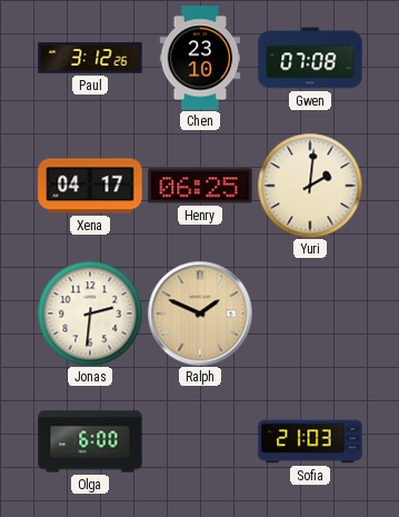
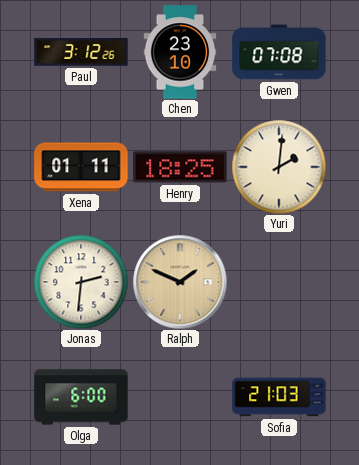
Xena: 04:17 -> 01:11
Henry: 06:25 -> 18:25
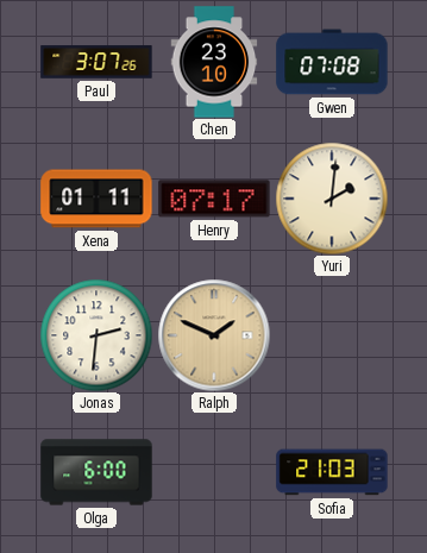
Paul: 3:12 -> 3:07
Henry: 18:25 -> 07:17
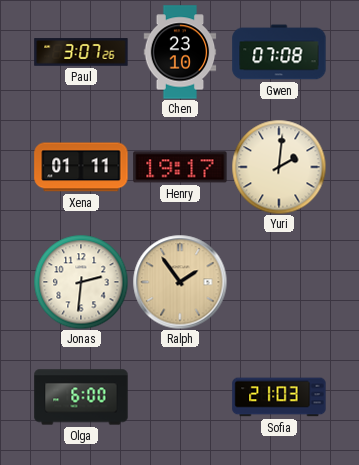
Henry: 07:17 -> 19:17
Ralph: 1:49 -> 1:54
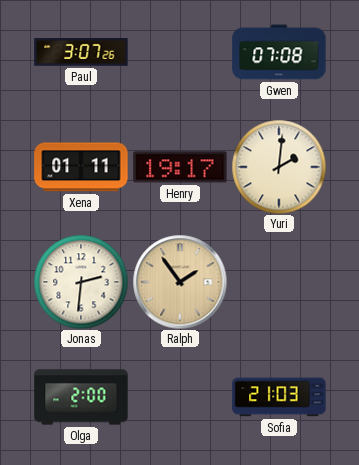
Chen: 23:10 -> none
Olga: 6:00 -> 2:00
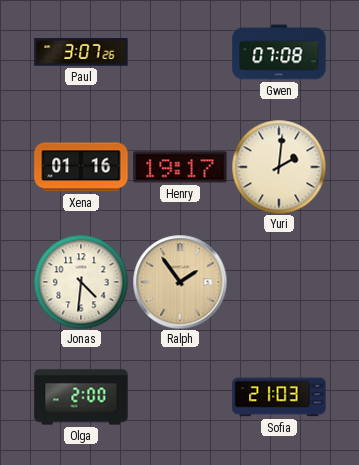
Xena: 01:11 -> 01:16
Jonas: 2:31 -> 4:31
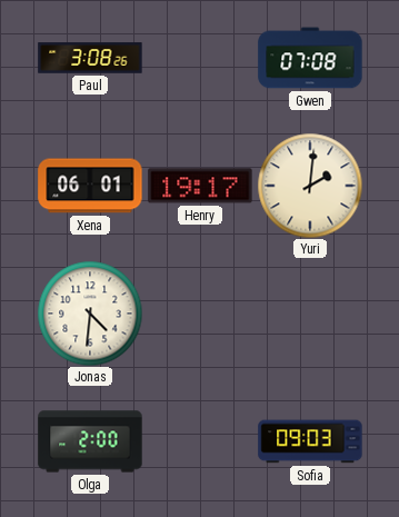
Paul: 3:07 -> 3:08
Xena: 01:16 -> 06:01
Ralph: 1:54 -> none
Sofia: 21:03 -> 09:03
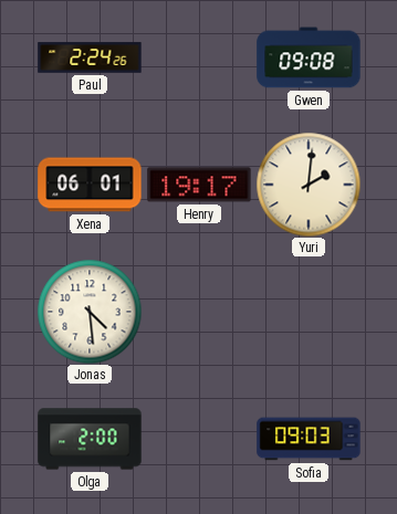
Paul: 3:08 -> 2:24
Gwen: 07:08 -> 09:08
Jonas: 4:31 -> 4:29
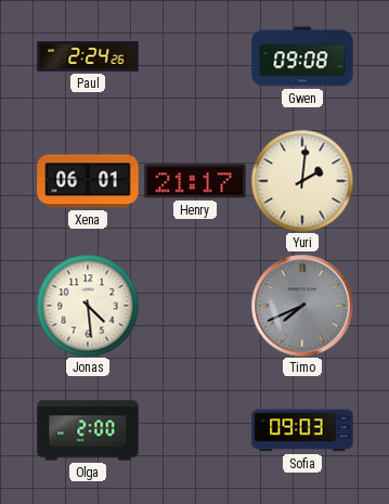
Henry: 19:17 -> 21:17
Timo: none -> 7:41
